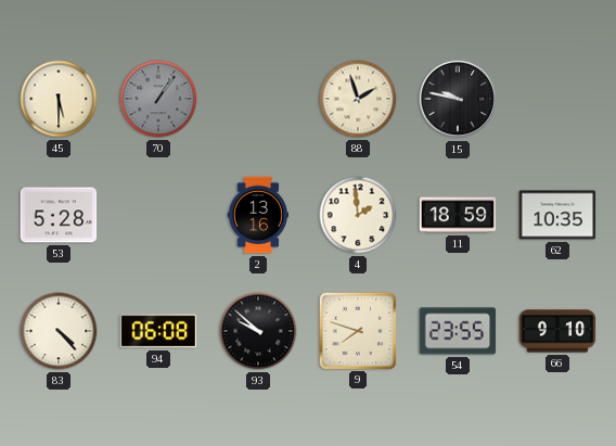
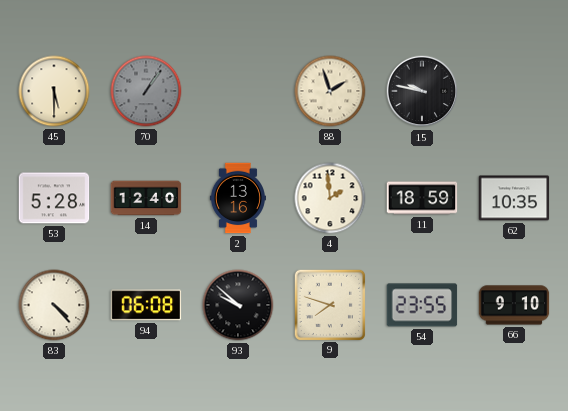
14: none -> 12:40
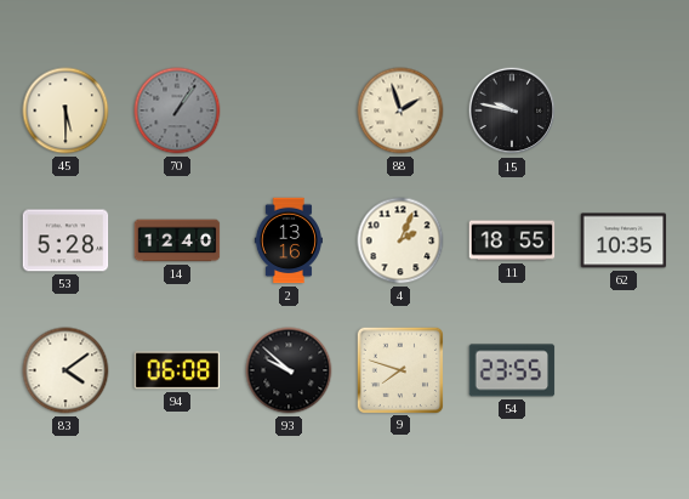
4: 1:59 -> 2:04
11: 18:59 -> 18:55
83: 4:23 -> 4:09
66: 9:10 -> none
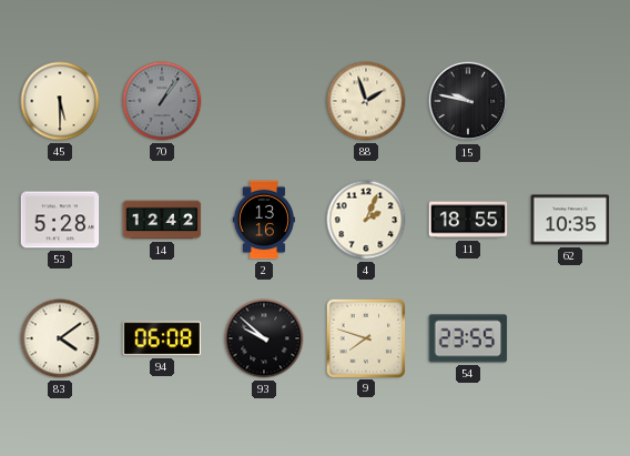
14: 12:40 -> 12:42
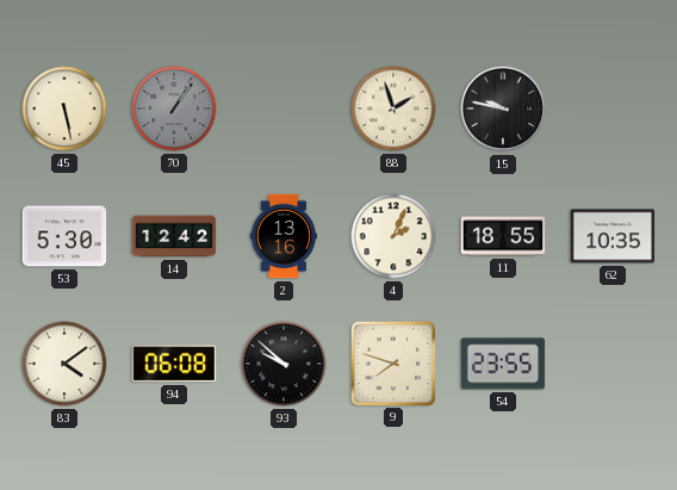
45: 5:30 -> 5:28
53: 5:28 -> 5:30
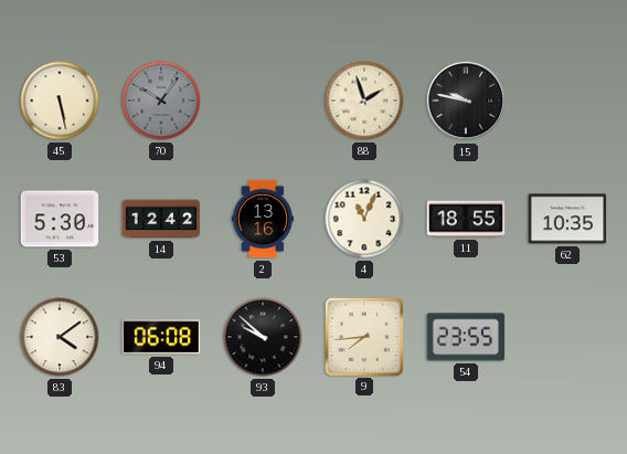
70: 1:06 -> 10:06
4: 2:04 -> 11:04
9: 7:48 -> 7:44
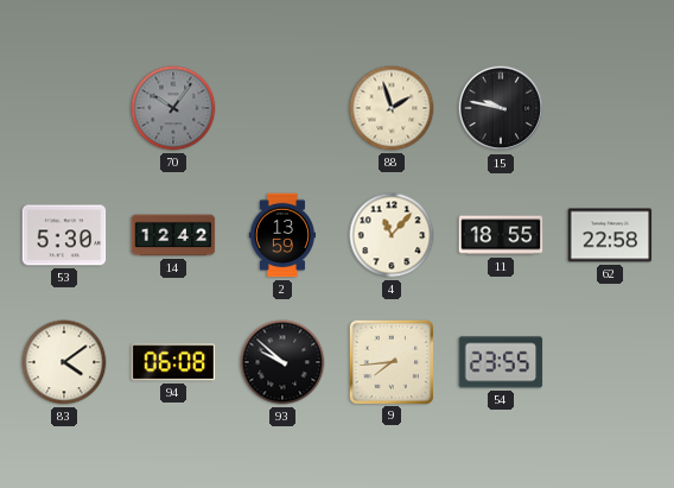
45: 5:28 -> none
2: 13:16 -> 13:59
4: 11:04 -> 11:07
62: 10:35 -> 22:58
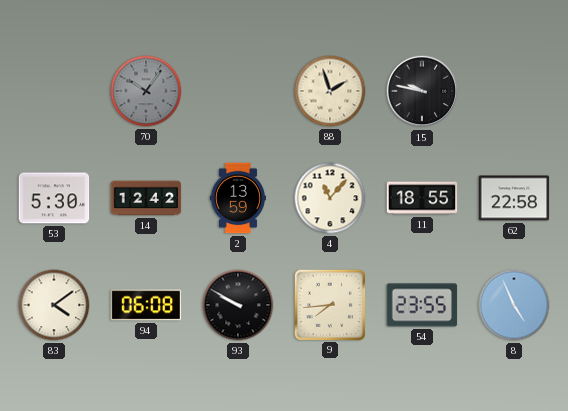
93: 9:52 -> 9:50
8: none -> 4:56
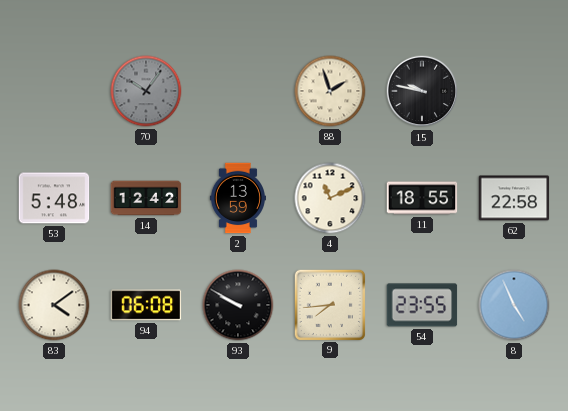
53: 5:30 -> 5:48
4: 11:07 -> 11:11
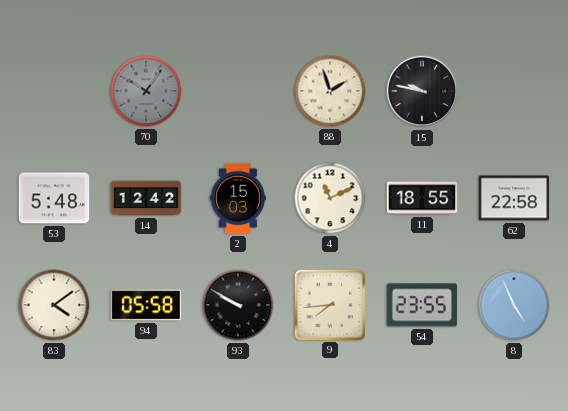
2: 13:59 -> 15:03
94: 06:08 -> 05:58
